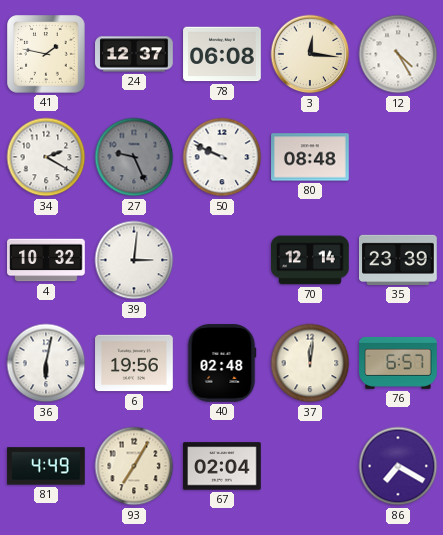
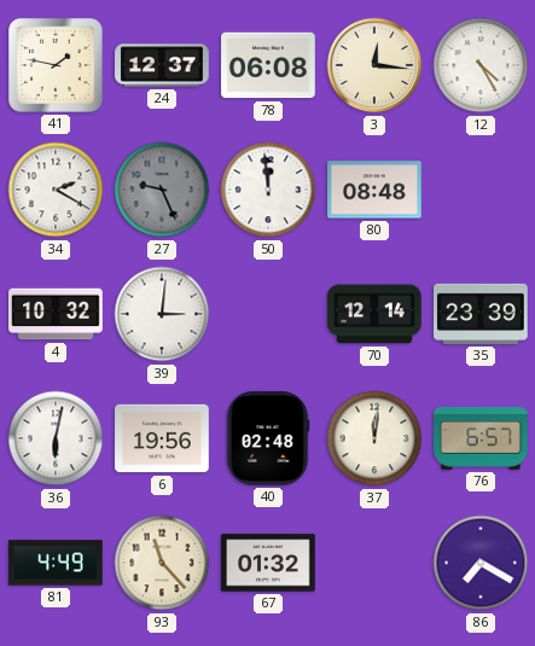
50: 9:49 -> 11:59
93: 7:05 -> 11:23
67: 02:04 -> 01:32
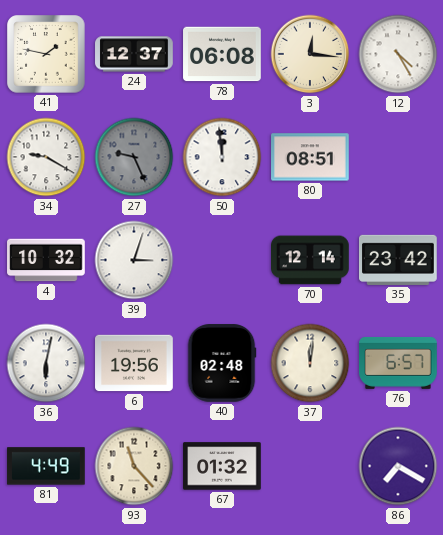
34: 2:20 -> 9:20
80: 08:48 -> 08:51
39: 3:01 -> 3:03
35: 23:39 -> 23:42
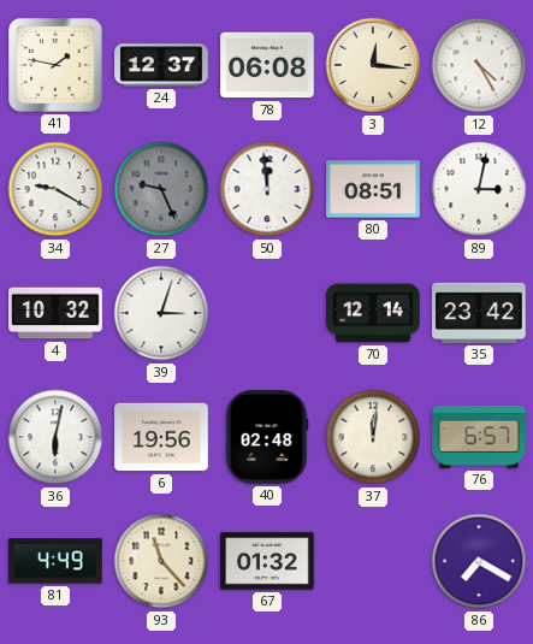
89: none -> 3:02
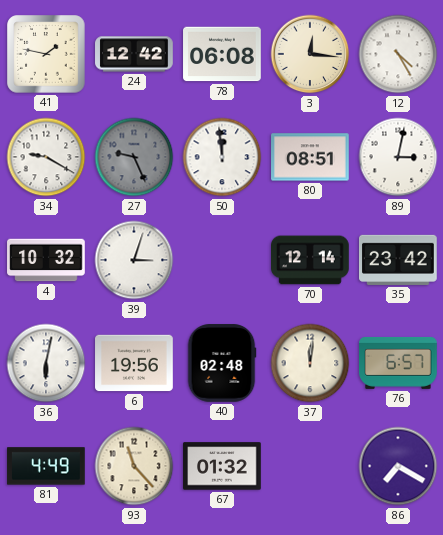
24: 12:37 -> 12:42
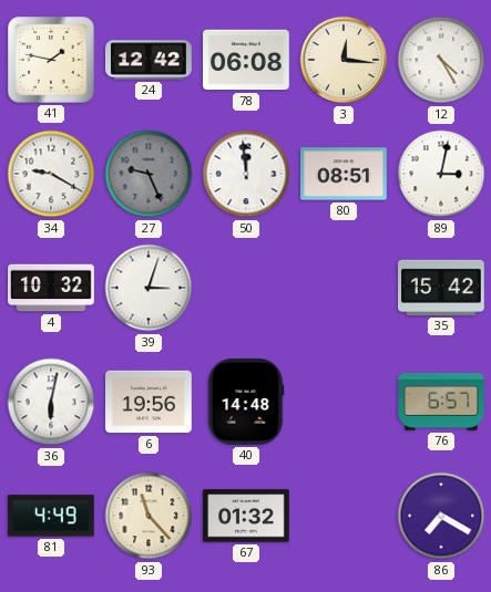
70: 12:14 -> none
35: 23:42 -> 15:42
40: 02:48 -> 14:48
37: 12:01 -> none
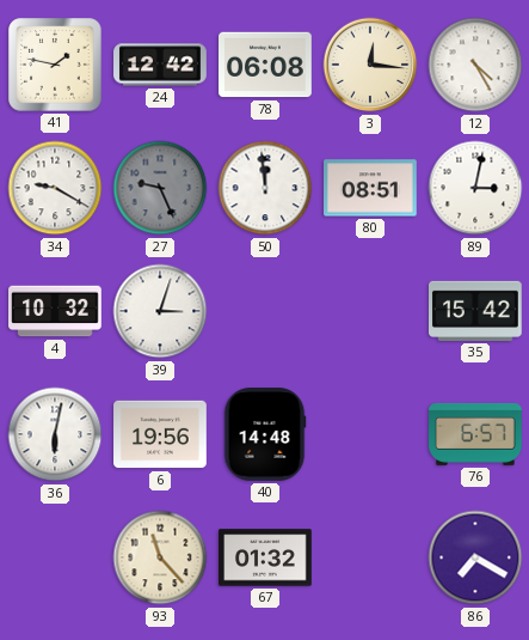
81: 4:49 -> none
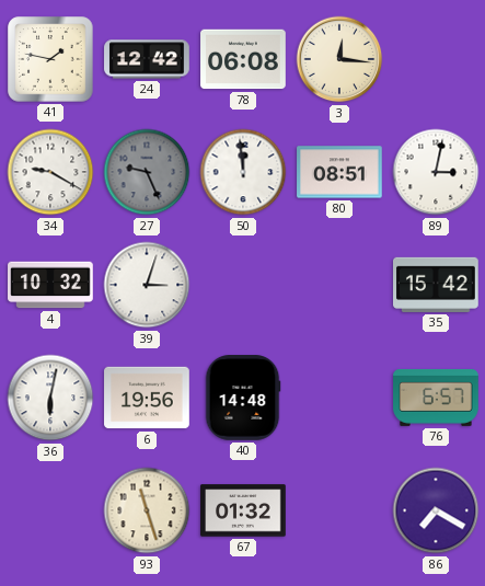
12: 4:25 -> none
93: 11:23 -> 11:27
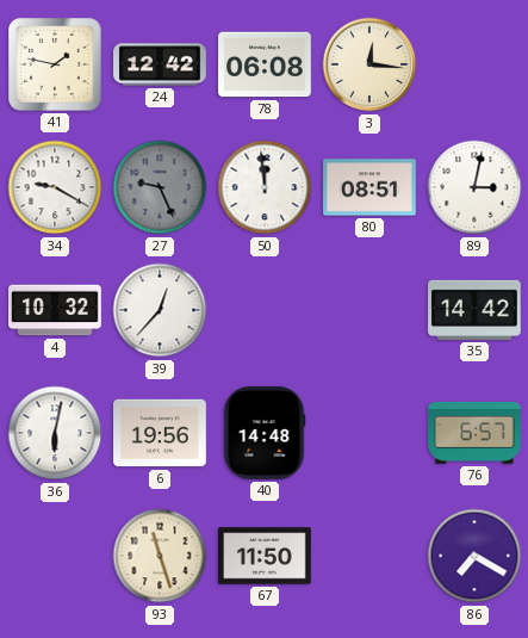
39: 3:03 -> 12:37
35: 15:42 -> 14:42
67: 01:32 -> 11:50
